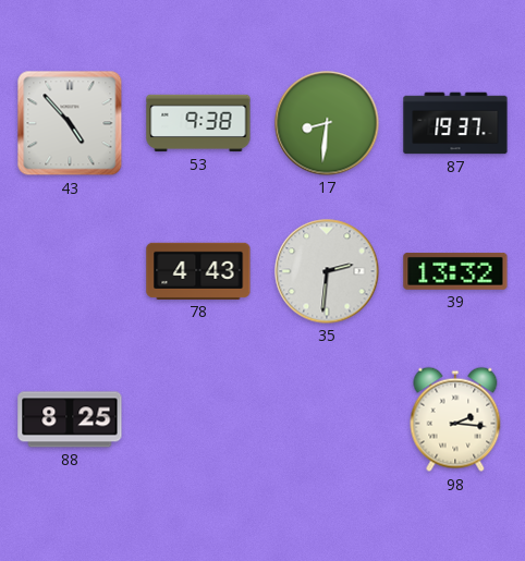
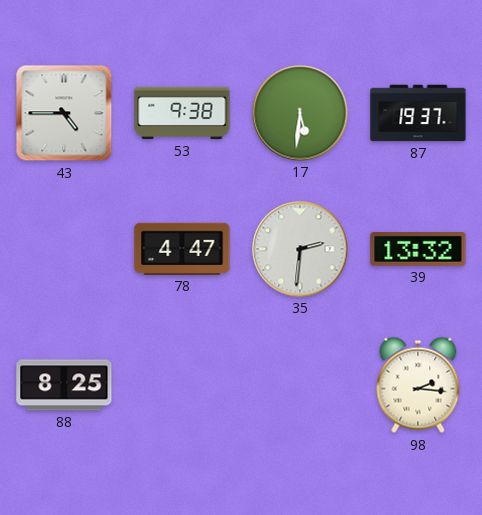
43: 4:53 -> 4:45
17: 8:31 -> 5:31
78: 4:43 -> 4:47
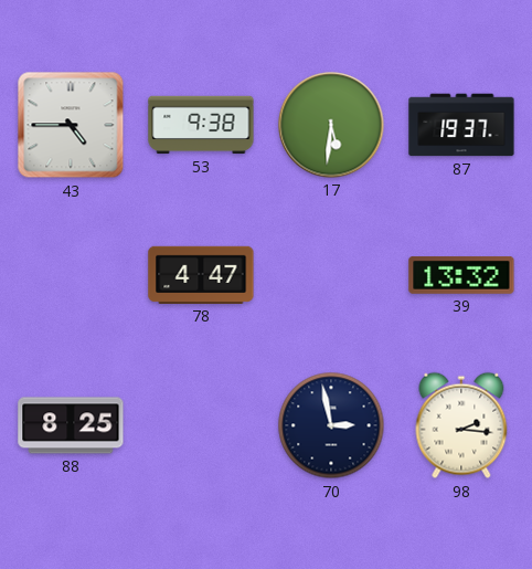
35: 2:31 -> none
70: none -> 2:58
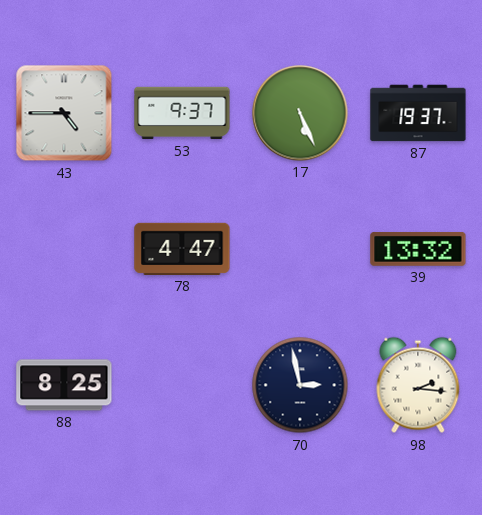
53: 9:38 -> 9:37
17: 5:31 -> 5:26
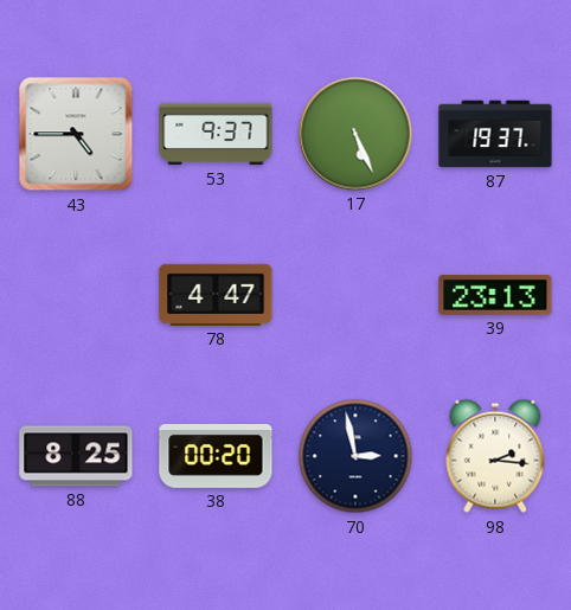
39: 13:32 -> 23:13
38: none -> 00:20
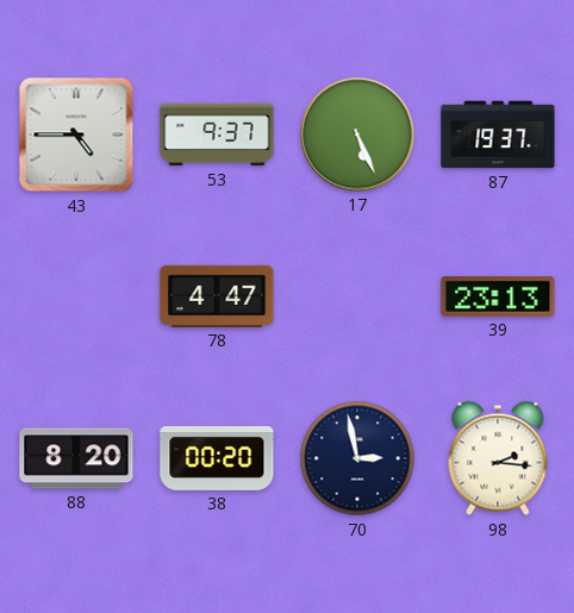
88: 8:25 -> 8:20
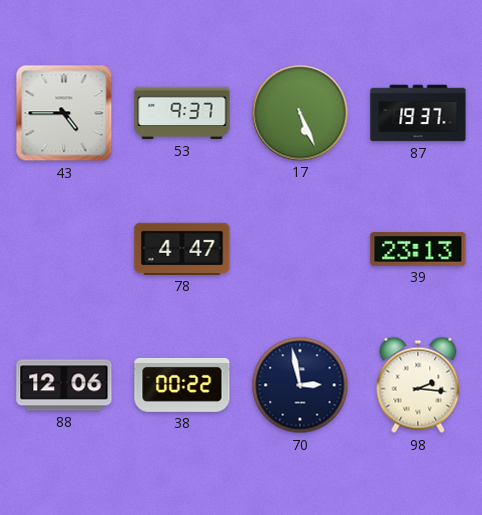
88: 8:20 -> 12:06
38: 00:20 -> 00:22
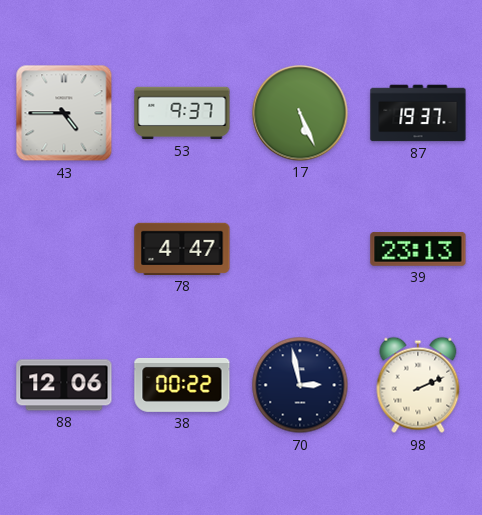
98: 2:16 -> 2:11
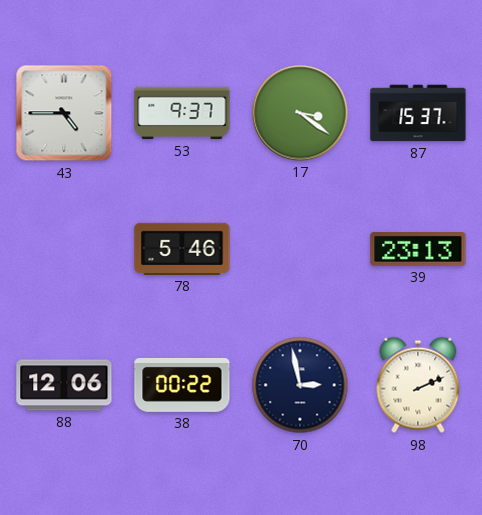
17: 5:26 -> 3:21
87: 19:37 -> 15:37
78: 4:47 -> 5:46
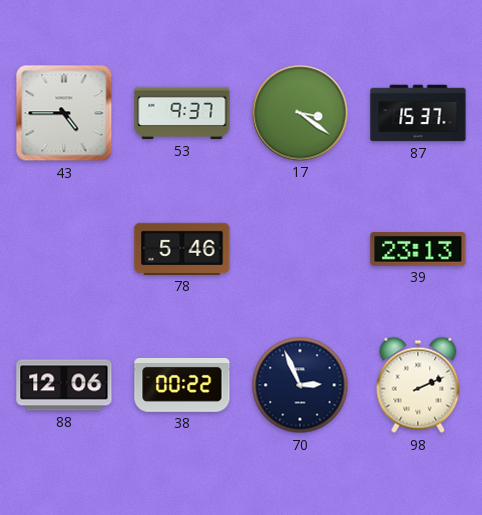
70: 2:58 -> 2:56
